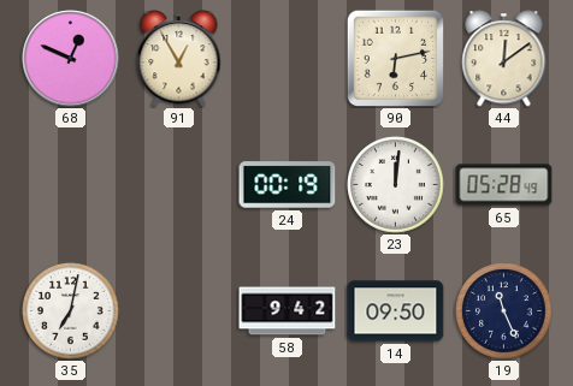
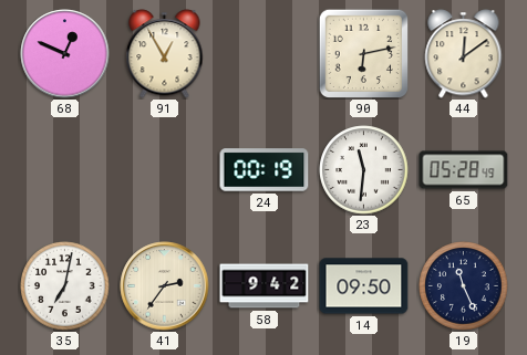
23: 12:01 -> 11:31
41: none -> 2:36
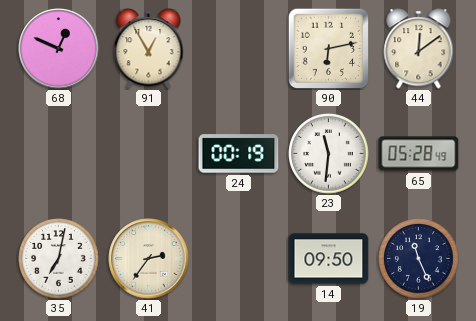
58: 9:42 -> none
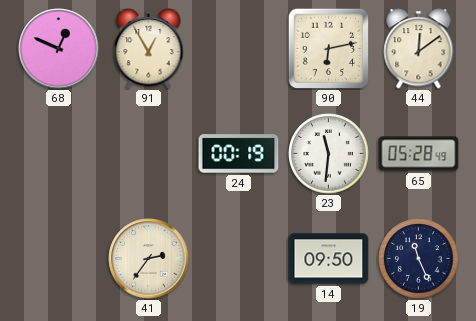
35: 7:02 -> none
